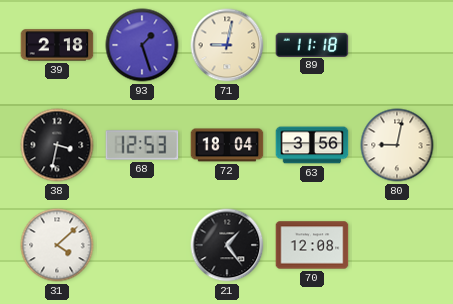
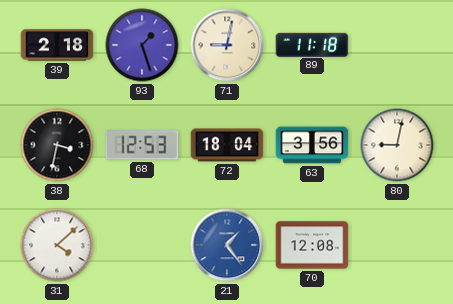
21 dial: black -> blue
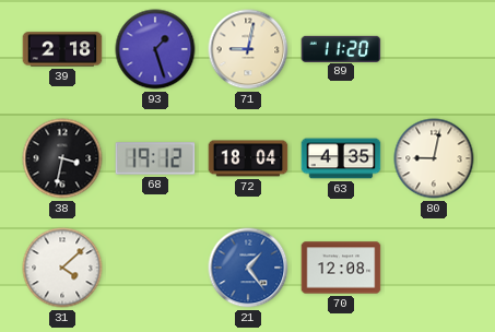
89: 11:18 -> 11:20
68: 12:53 -> 19:12
63: 3:56 -> 4:35
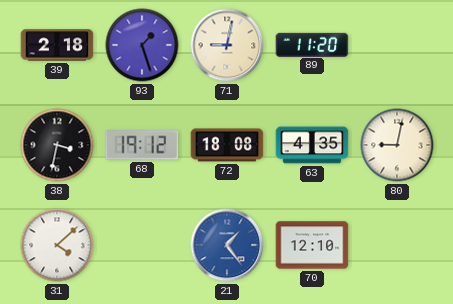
72: 18:04 -> 18:08
70: 12:08 -> 12:10
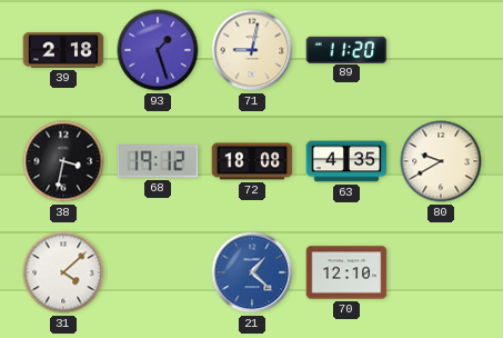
80: 9:02 -> 9:40
21: 1:24 -> 1:22
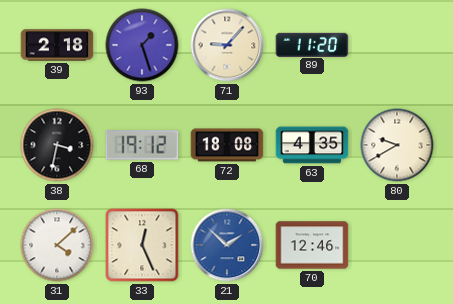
71: 9:02 -> 9:07
33: none -> 12:26
21: 1:22 -> 1:52
70: 12:10 -> 12:46
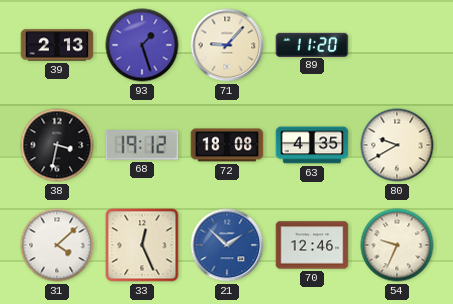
39: 2:18 -> 2:13
54: none -> 9:34
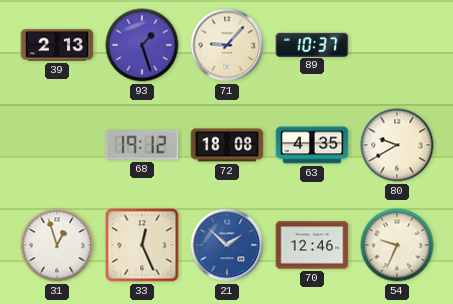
89: 11:20 -> 10:37
38: 3:32 -> none
31: 4:08 -> 12:57
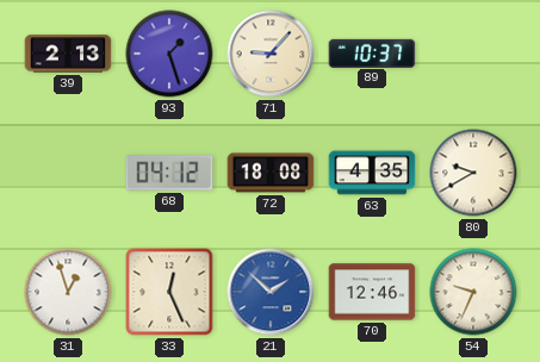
68: 19:12 -> 04:12
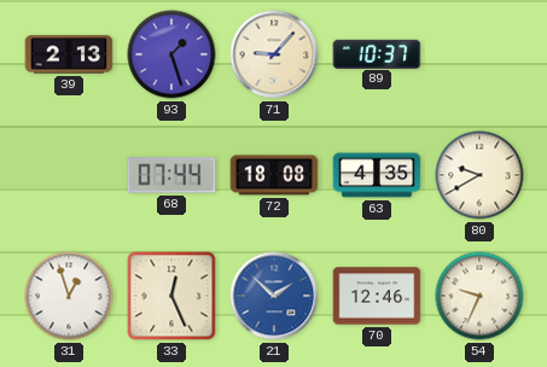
68: 04:12 -> 07:44
